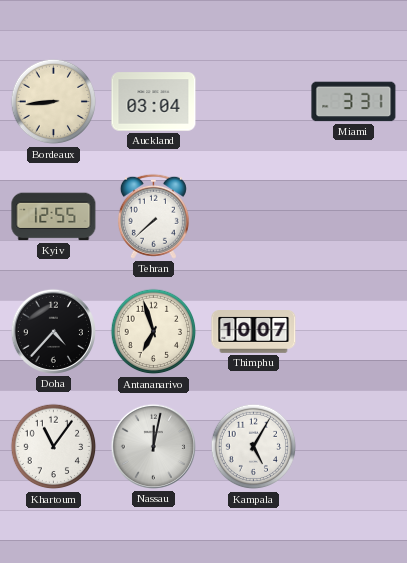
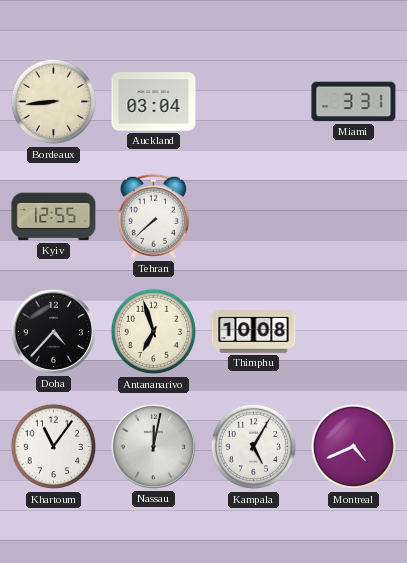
Thimphu: 10:07 -> 10:08
Montreal: none -> 4:41
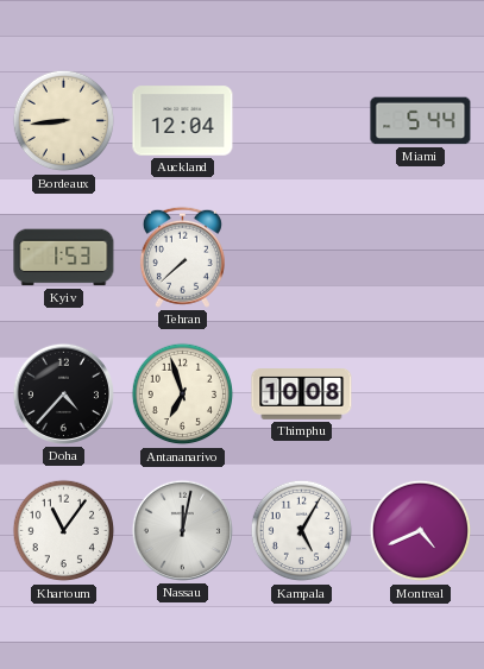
Auckland: 03:04 -> 12:04
Miami: 3:31 -> 5:44
Kyiv: 12:55 -> 1:53
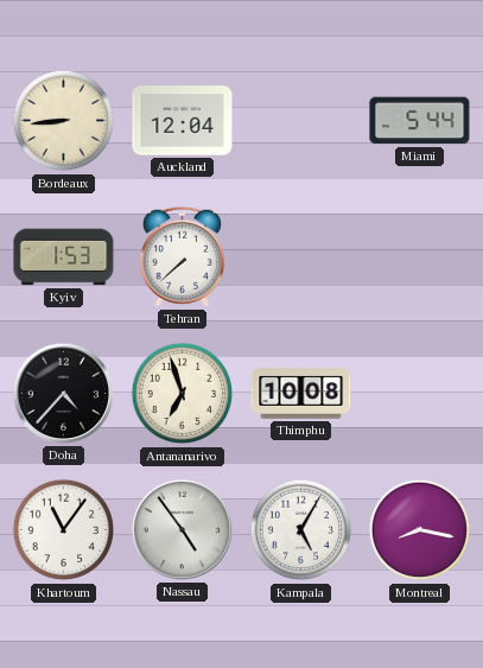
Nassau: 12:02 -> 4:54
Montreal: 4:41 -> 8:17
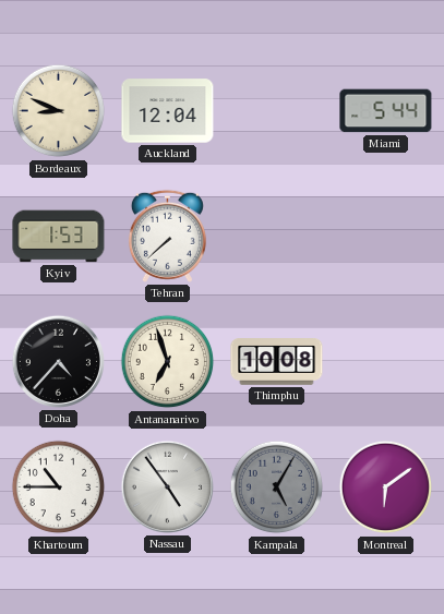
Bordeaux: 8:44 -> 8:49
Khartoum: 11:06 -> 10:45
Kampala dial: white -> grey
Montreal: 8:17 -> 6:09
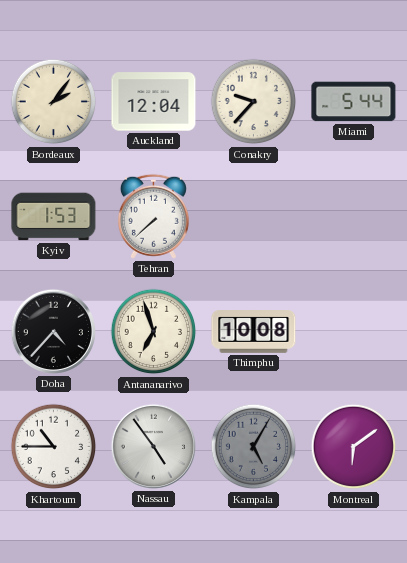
Bordeaux: 8:49 -> 2:06
Conakry: none -> 9:37
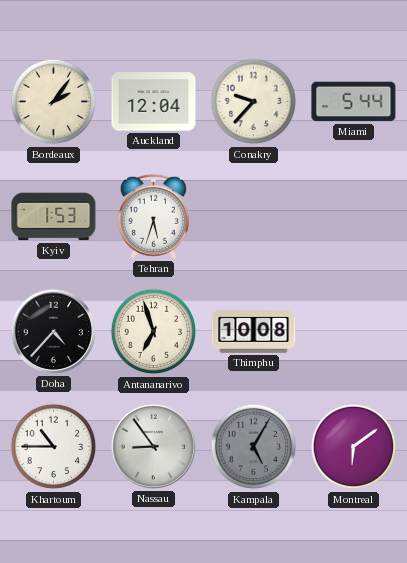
Tehran: 7:38 -> 5:33
Nassau: 4:54 -> 8:54
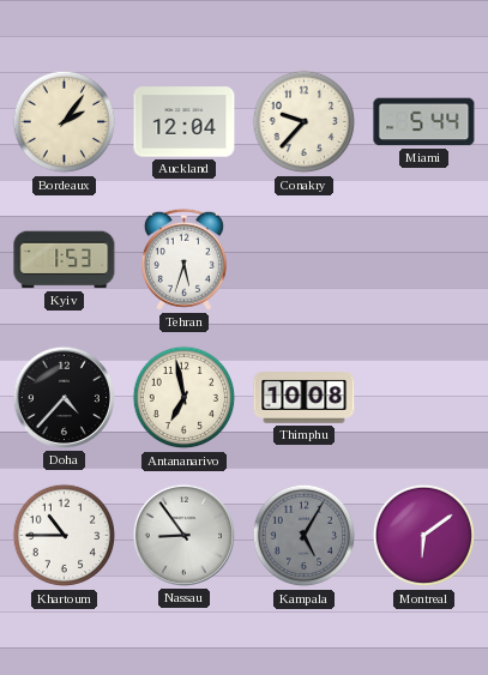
Antananarivo: 6:57 -> 6:58
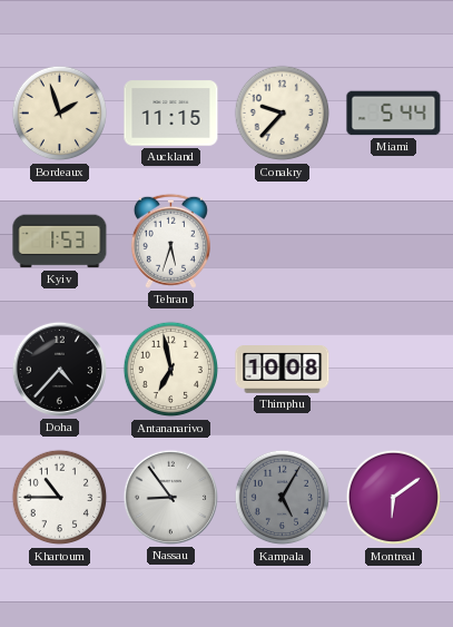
Bordeaux: 2:06 -> 1:57
Auckland: 12:04 -> 11:15
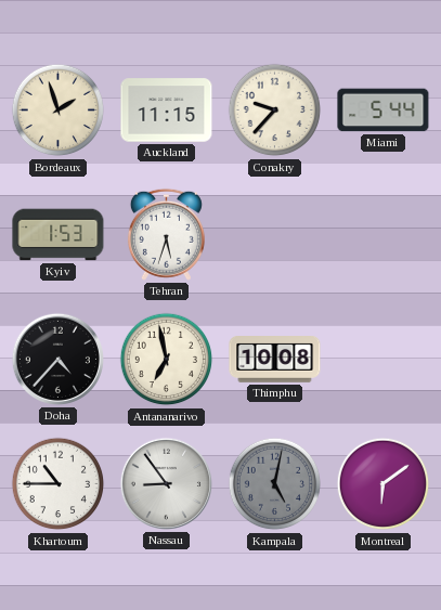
Kampala: 5:05 -> 5:02
